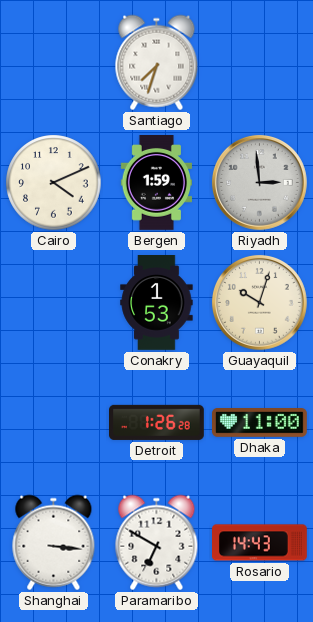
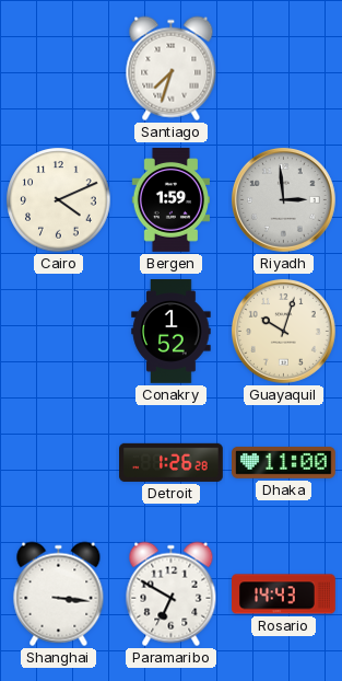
Conakry: 1:53 -> 1:52
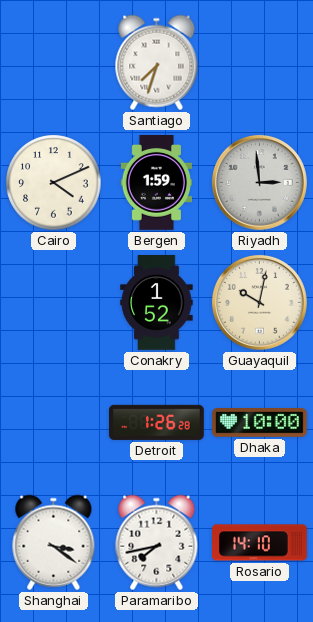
Guayaquil: 10:03 -> 10:02
Dhaka: 11:00 -> 10:00
Shanghai: 3:16 -> 3:21
Paramaribo: 6:50 -> 7:43
Rosario: 14:43 -> 14:10
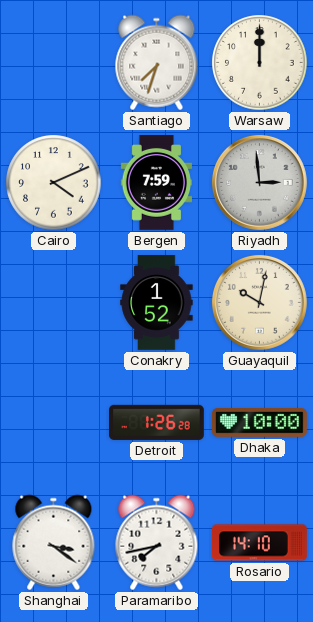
Warsaw: none -> 12:00
Bergen: 1:59 -> 7:59
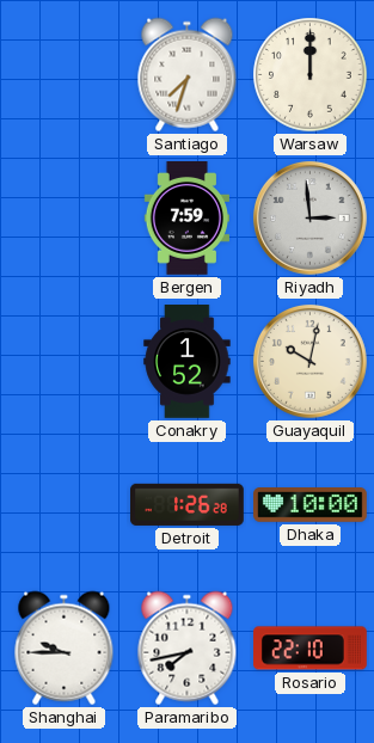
Cairo: 4:11 -> none
Shanghai: 3:21 -> 9:45
Rosario: 14:10 -> 22:10
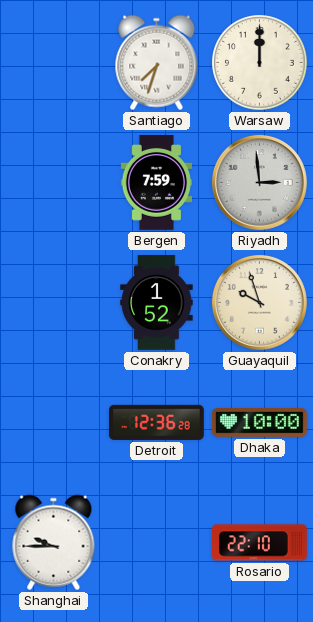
Guayaquil: 10:02 -> 9:57
Detroit: 1:26 -> 12:36
Paramaribo: 7:43 -> none
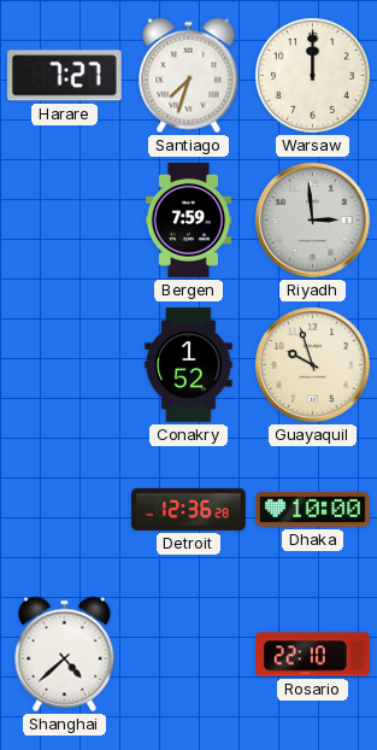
Harare: none -> 7:27
Shanghai: 9:45 -> 4:38
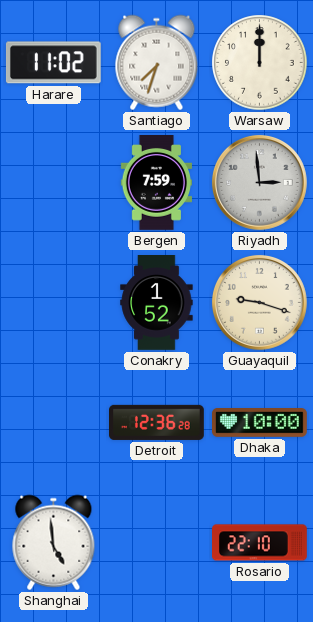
Harare: 7:27 -> 11:02
Guayaquil: 9:57 -> 9:18
Shanghai: 4:38 -> 4:59
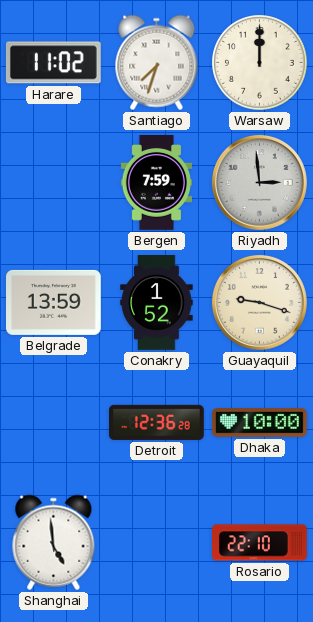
Belgrade: none -> 13:59
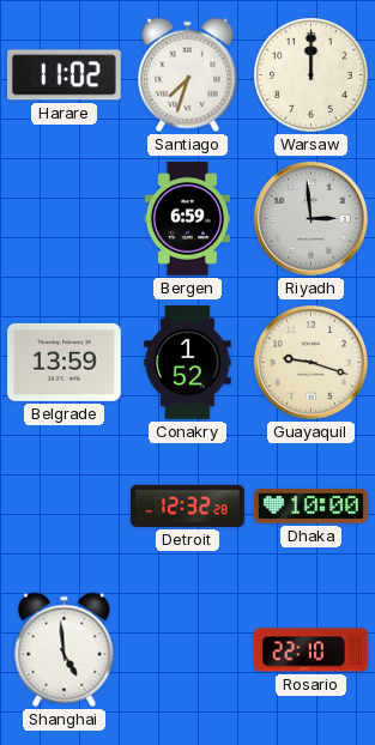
Bergen: 7:59 -> 6:59
Detroit: 12:36 -> 12:32
